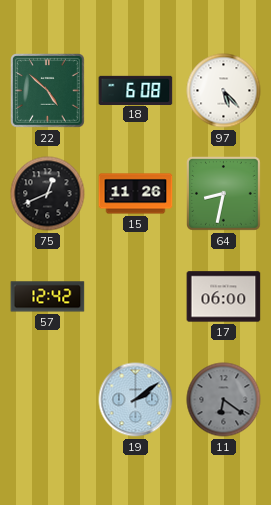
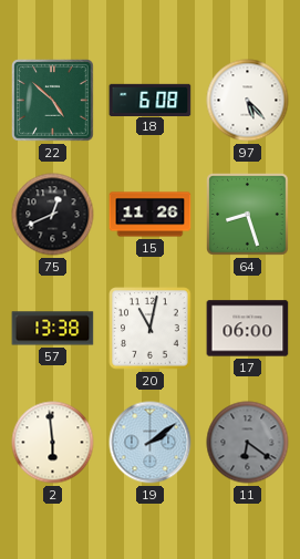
64: 8:32 -> 8:27
57: 12:42 -> 13:38
20: none -> 11:02
2: none -> 5:59
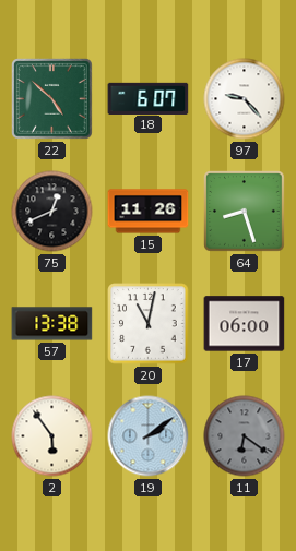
18: 6:08 -> 6:07
97: 5:23 -> 9:23
2: 5:59 -> 5:54
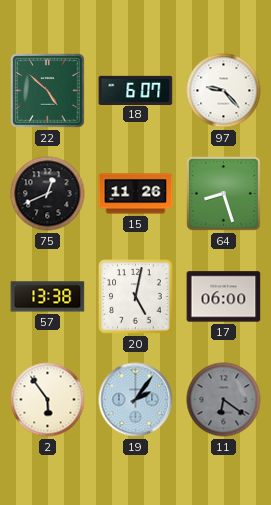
20: 11:02 -> 5:02
19: 2:09 -> 2:06
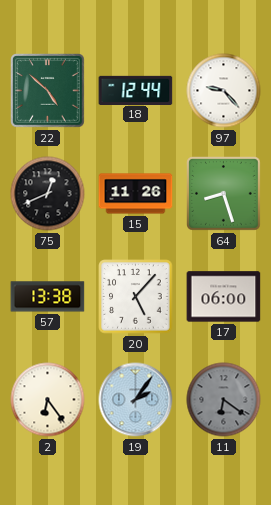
18: 6:07 -> 12:44
20: 5:02 -> 5:07
2: 5:54 -> 6:24
